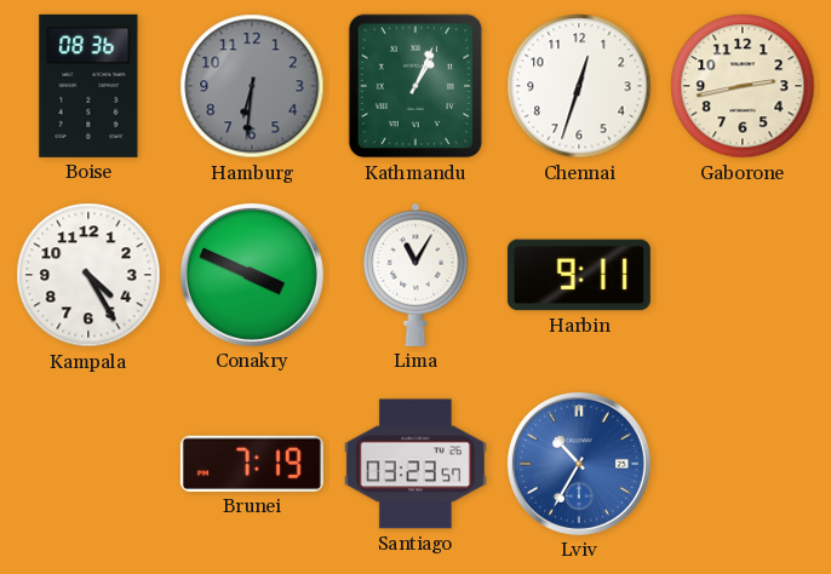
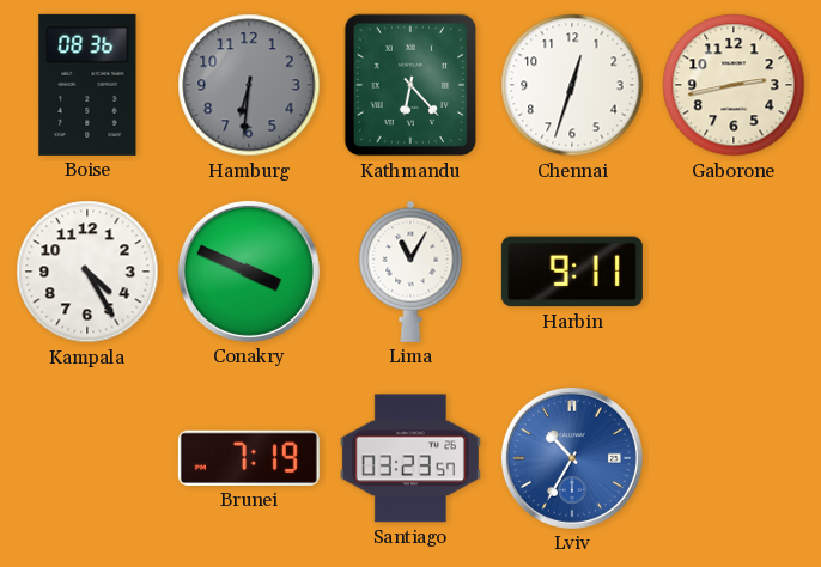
Kathmandu: 1:04 -> 6:23
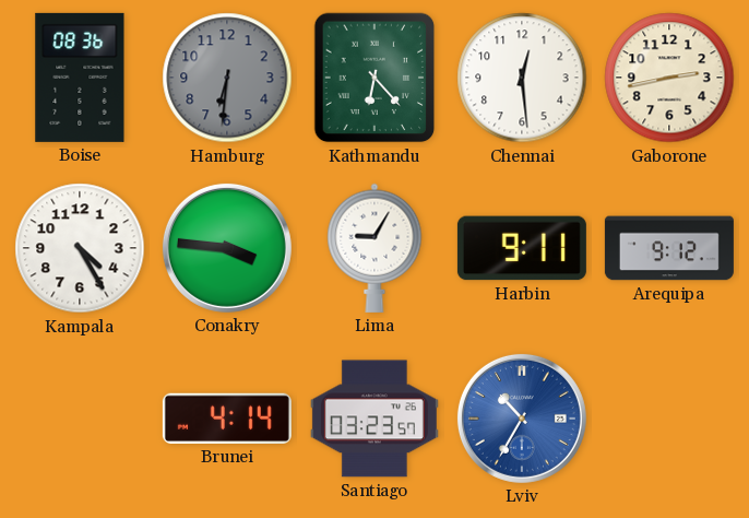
Chennai: 12:33 -> 12:29
Conakry: 3:49 -> 3:46
Lima: 11:05 -> 9:05
Arequipa: none -> 9:12
Brunei: 7:19 -> 4:14
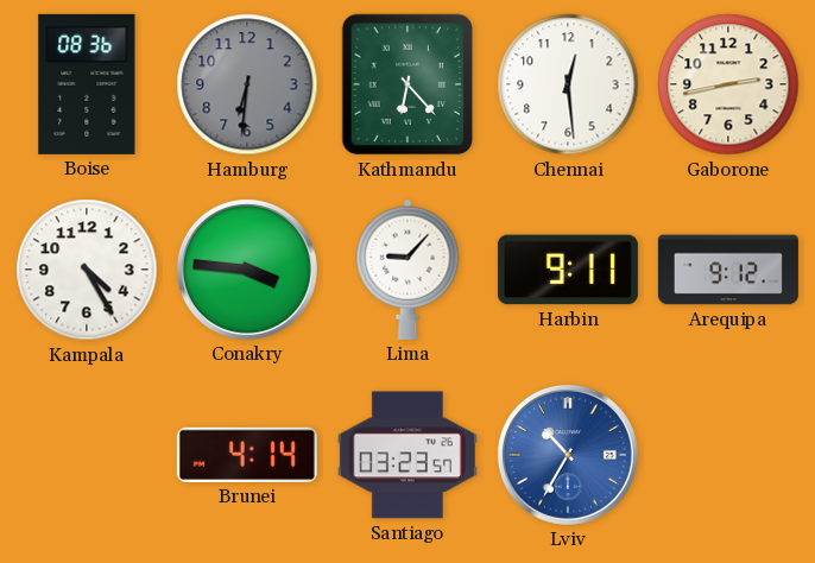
Lima: 9:05 -> 9:07
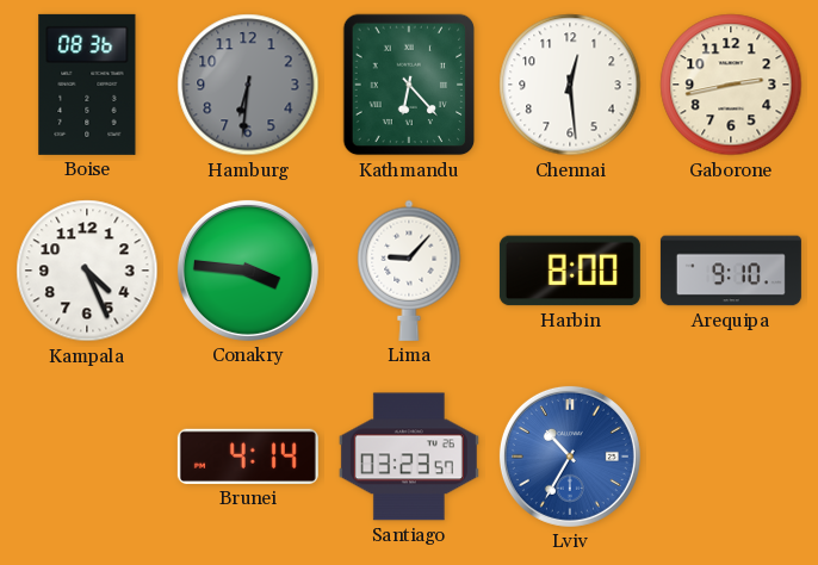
Kampala: 4:25 -> 4:26
Harbin: 9:11 -> 8:00
Arequipa: 9:12 -> 9:10
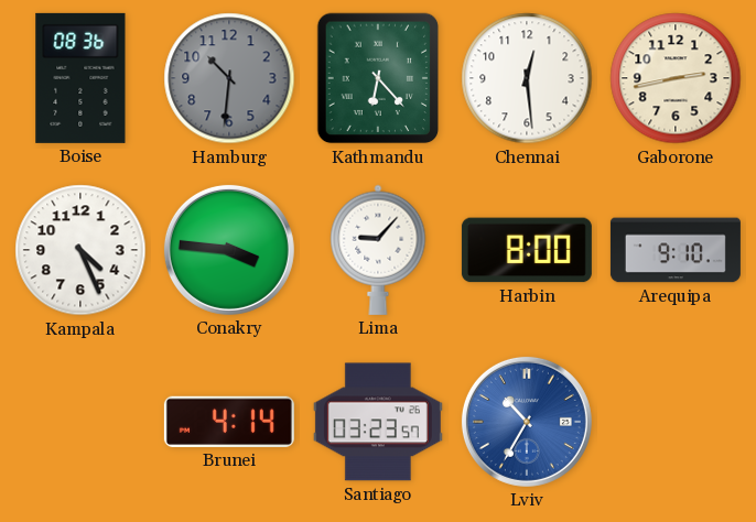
Hamburg: 6:31 -> 10:31
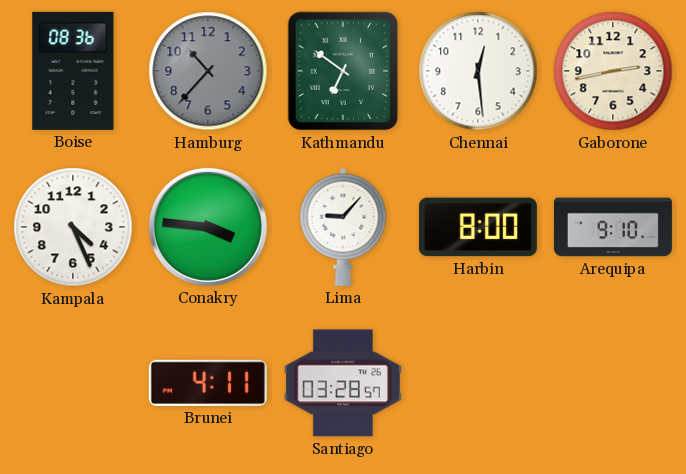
Hamburg: 10:31 -> 10:37
Kathmandu: 6:23 -> 6:51
Brunei: 4:14 -> 4:11
Santiago: 03:23 -> 03:28
Lviv: 10:35 -> none
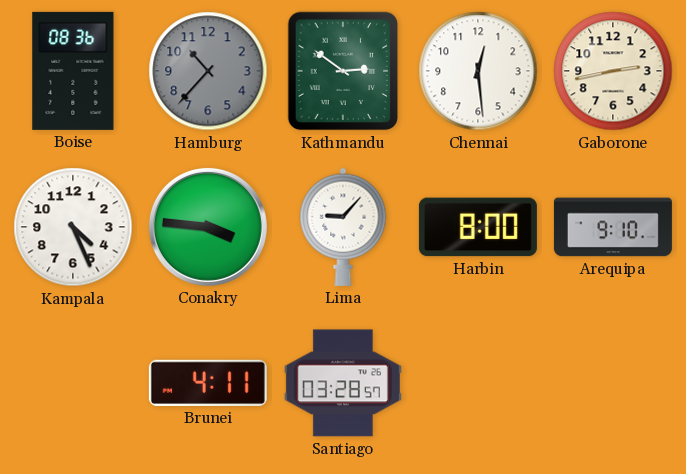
Kathmandu: 6:51 -> 2:51
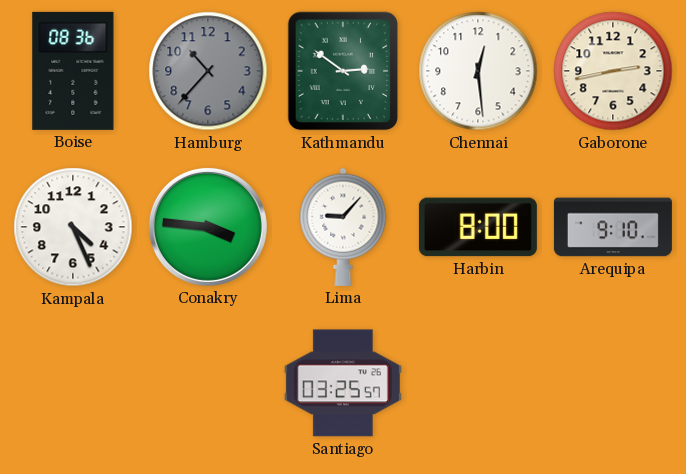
Brunei: 4:11 -> none
Santiago: 03:28 -> 03:25
